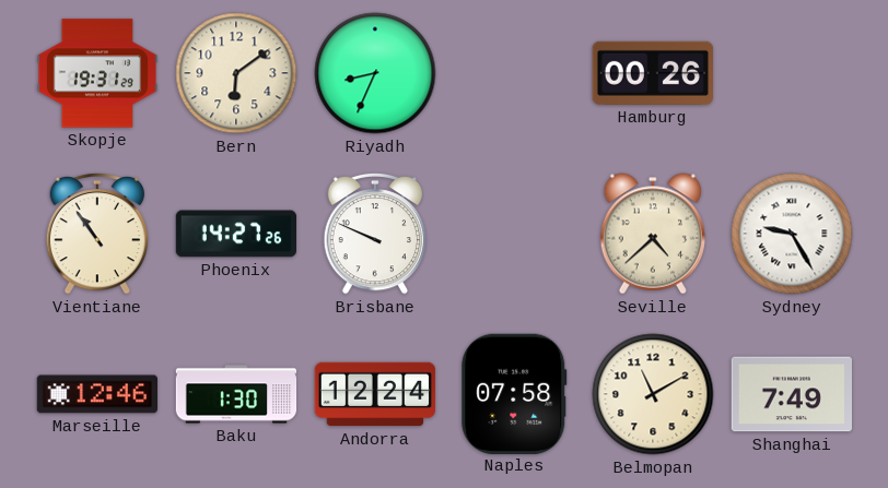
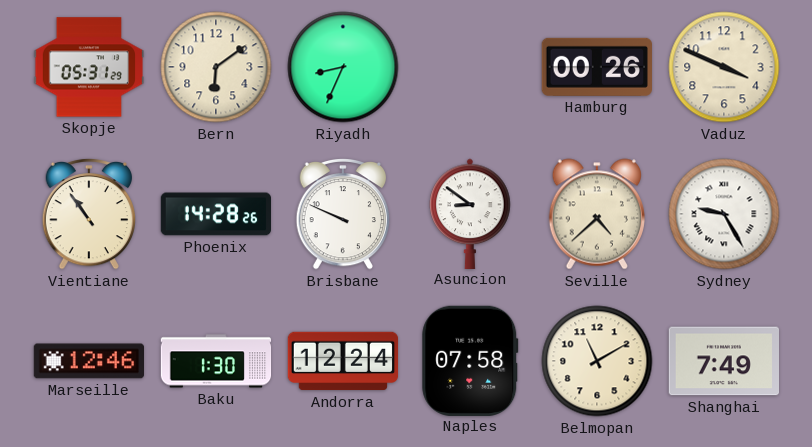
Skopje: 19:31 -> 05:31
Vaduz: none -> 3:49
Phoenix: 14:27 -> 14:28
Asuncion: none -> 8:51
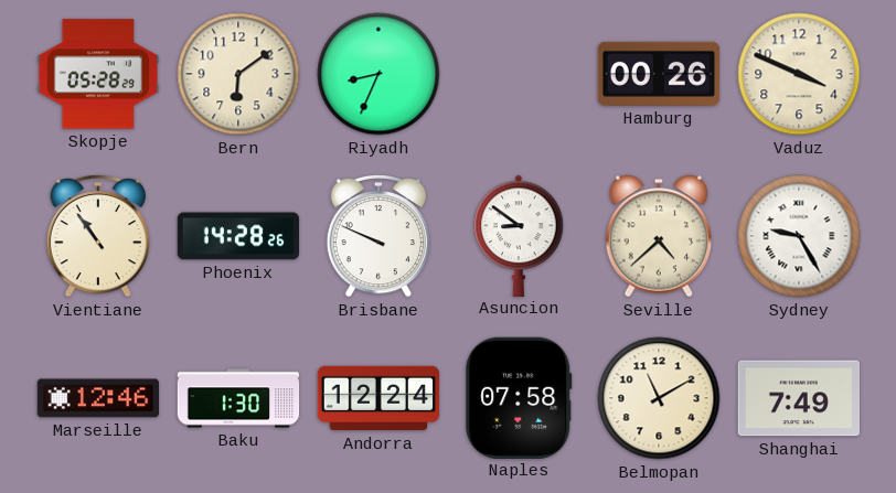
Skopje: 05:31 -> 05:28
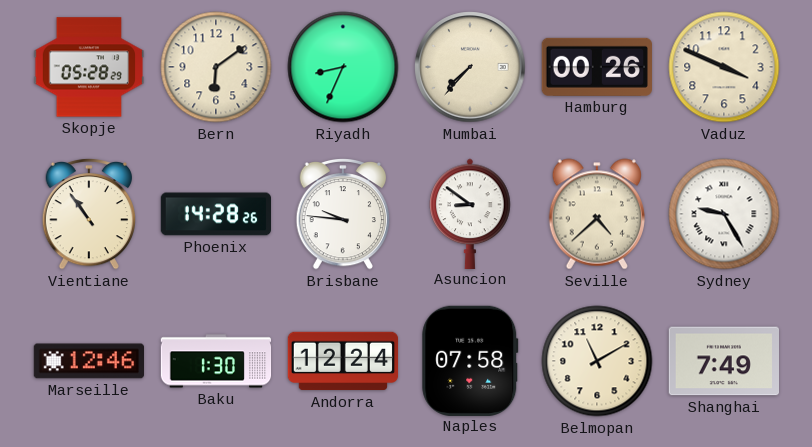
Mumbai: none -> 7:37
Brisbane: 9:49 -> 9:46
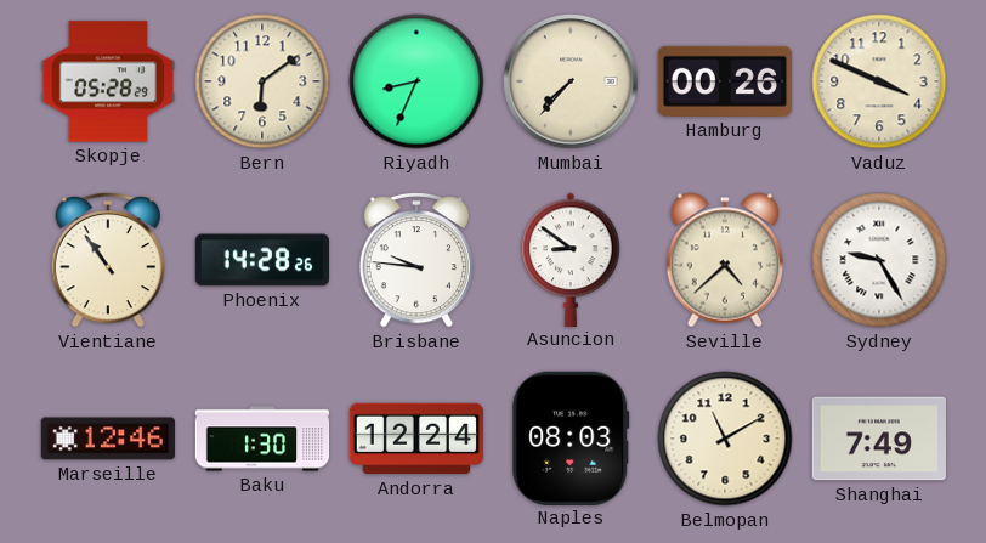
Naples: 07:58 -> 08:03
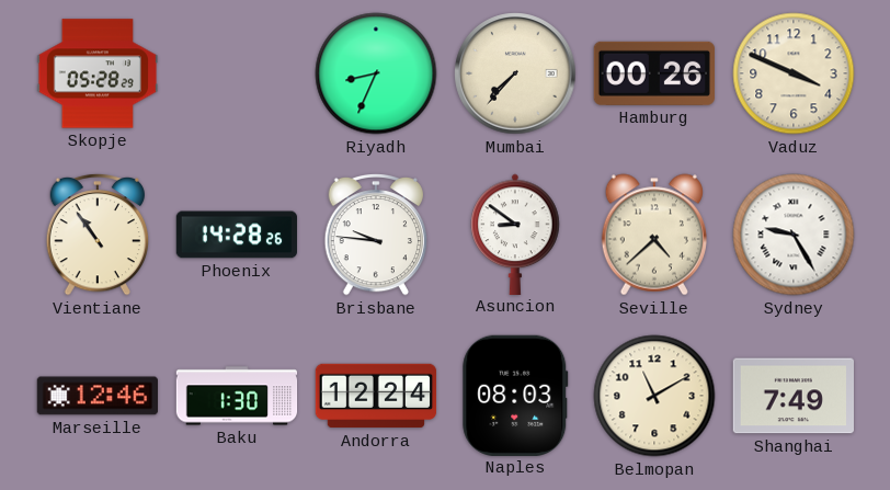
Bern: 6:09 -> none
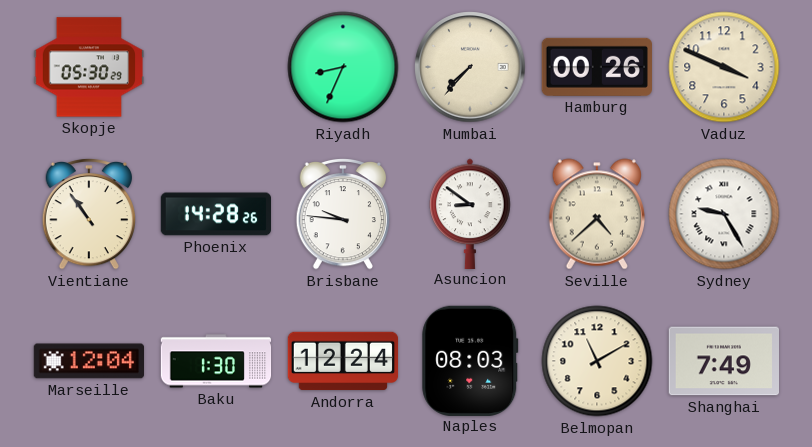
Skopje: 05:28 -> 05:30
Marseille: 12:46 -> 12:04
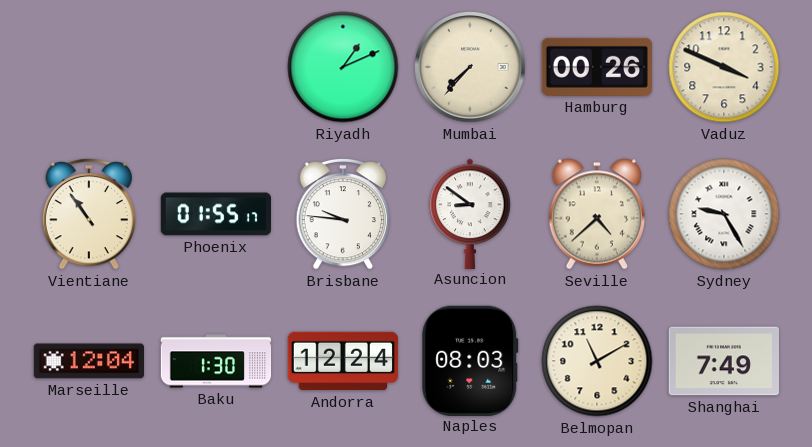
Skopje: 05:30 -> none
Riyadh: 8:34 -> 1:11
Phoenix: 14:28 -> 01:55
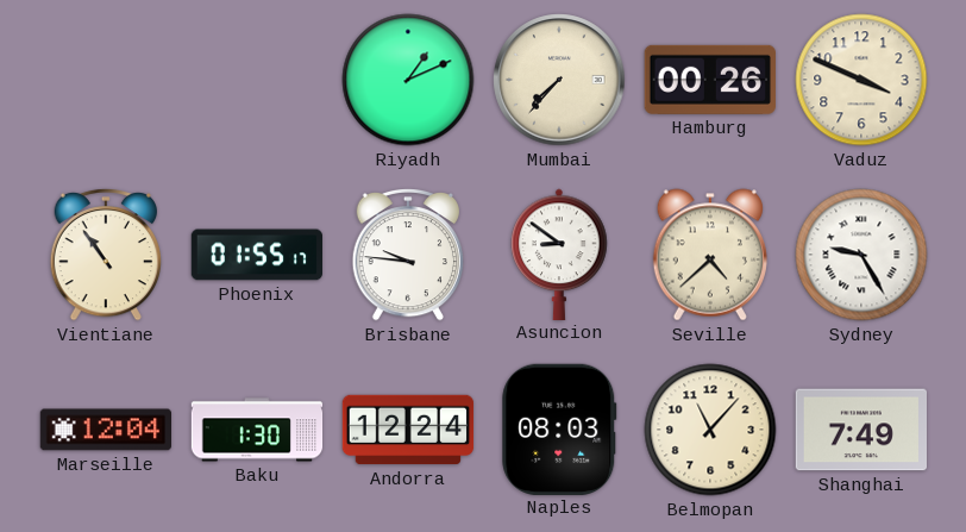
Belmopan: 11:10 -> 11:07
